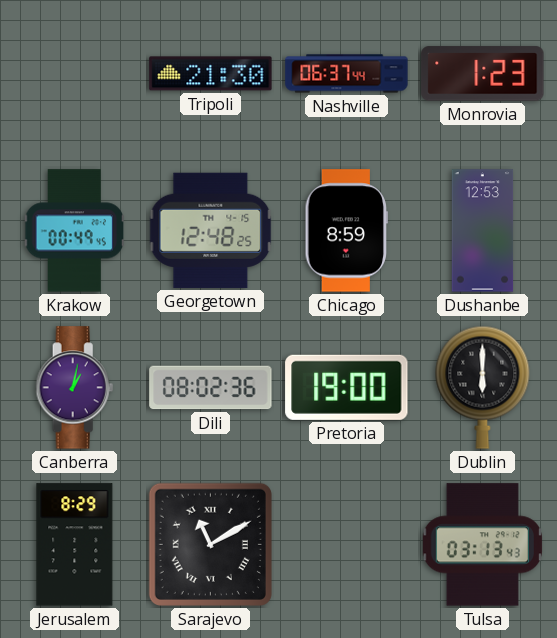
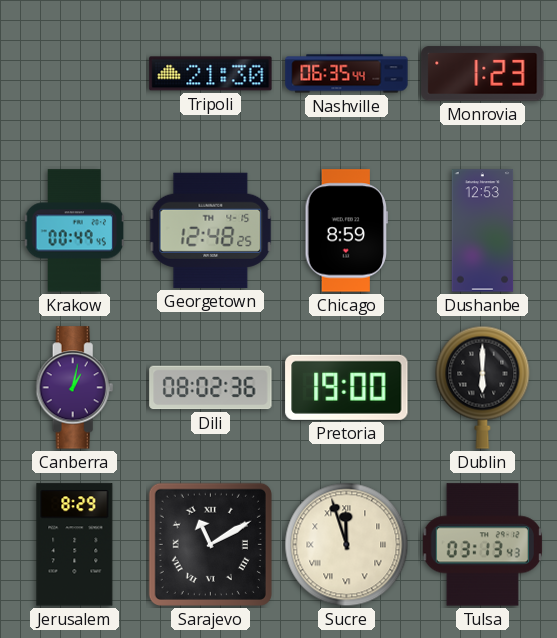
Nashville: 06:37 -> 06:35
Sucre: none -> 11:57
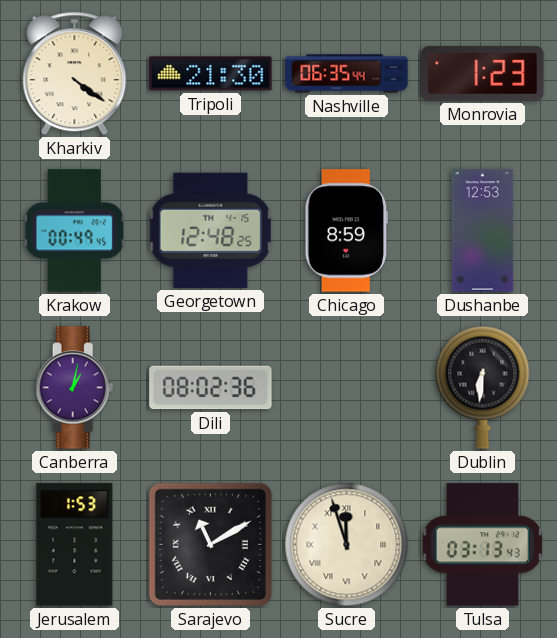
Kharkiv: none -> 4:21
Pretoria: 19:00 -> none
Dublin: 6:00 -> 6:31
Jerusalem: 8:29 -> 1:53
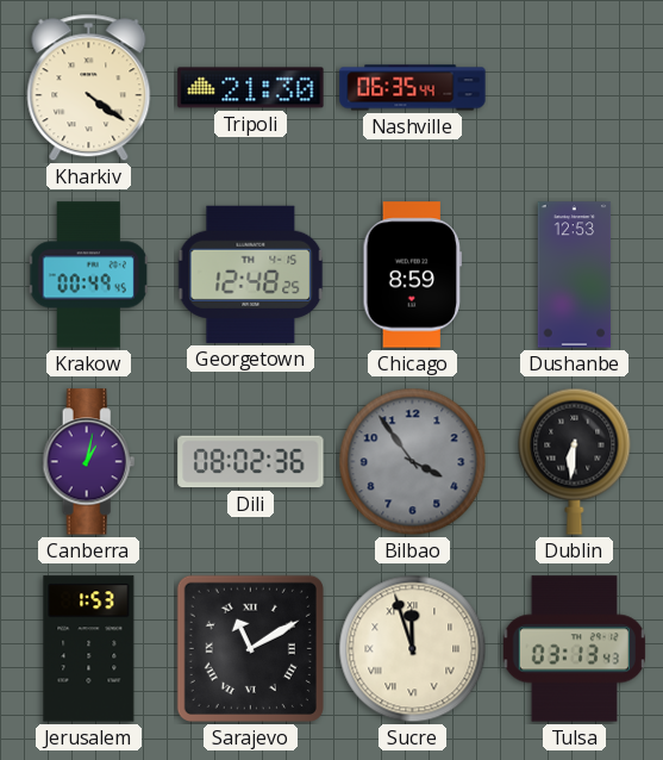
Monrovia: 1:23 -> none
Bilbao: none -> 3:54
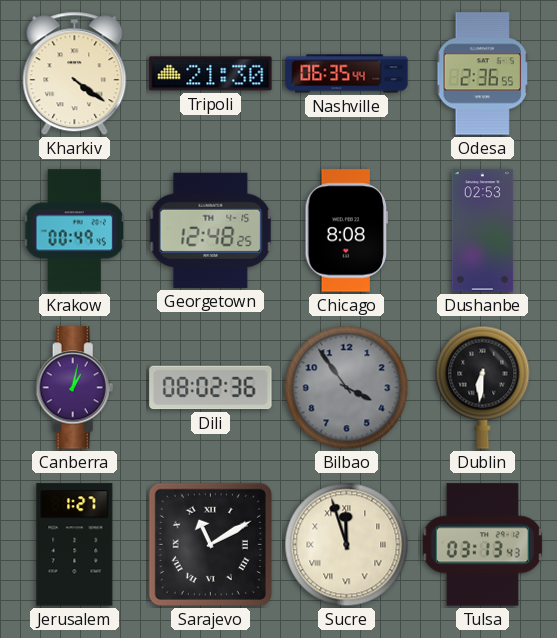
Odesa: none -> 2:36
Chicago: 8:59 -> 8:08
Dushanbe: 12:53 -> 02:53
Jerusalem: 1:53 -> 1:27
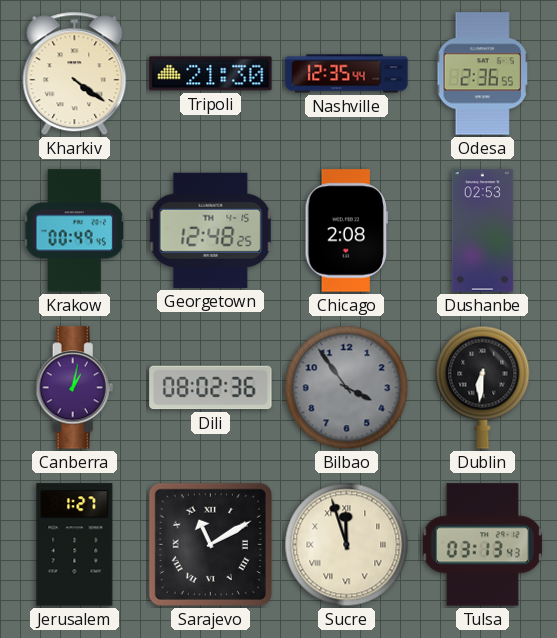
Nashville: 06:35 -> 12:35
Chicago: 8:08 -> 2:08
